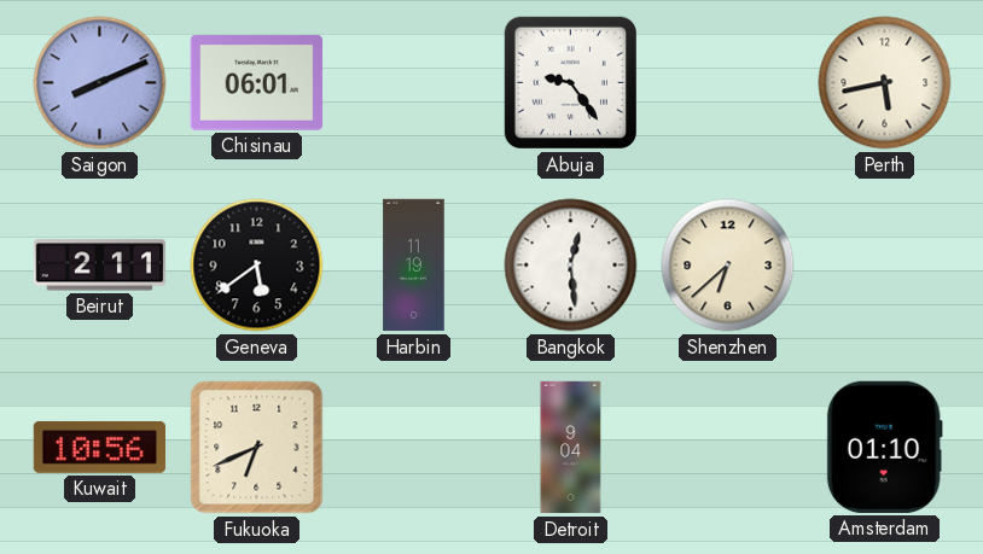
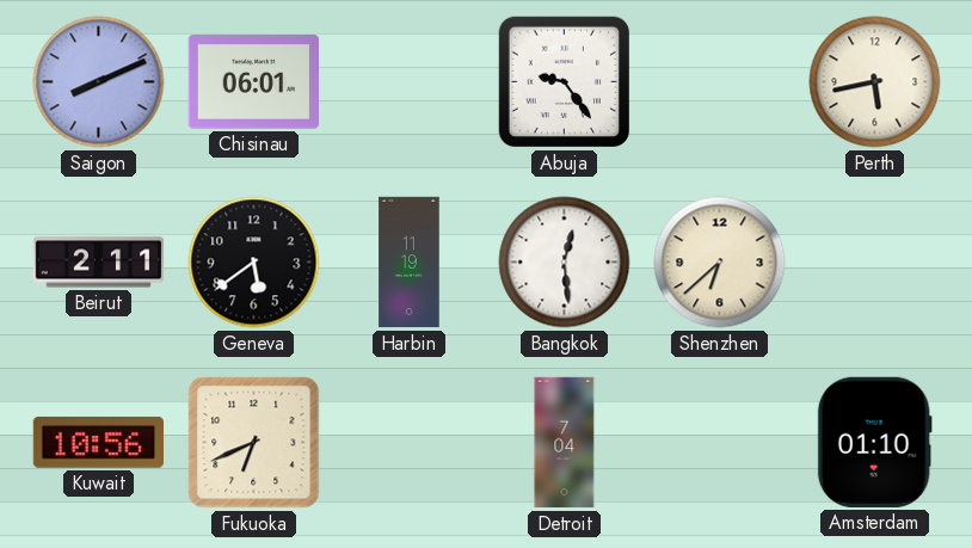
Detroit: 9:04 -> 7:04
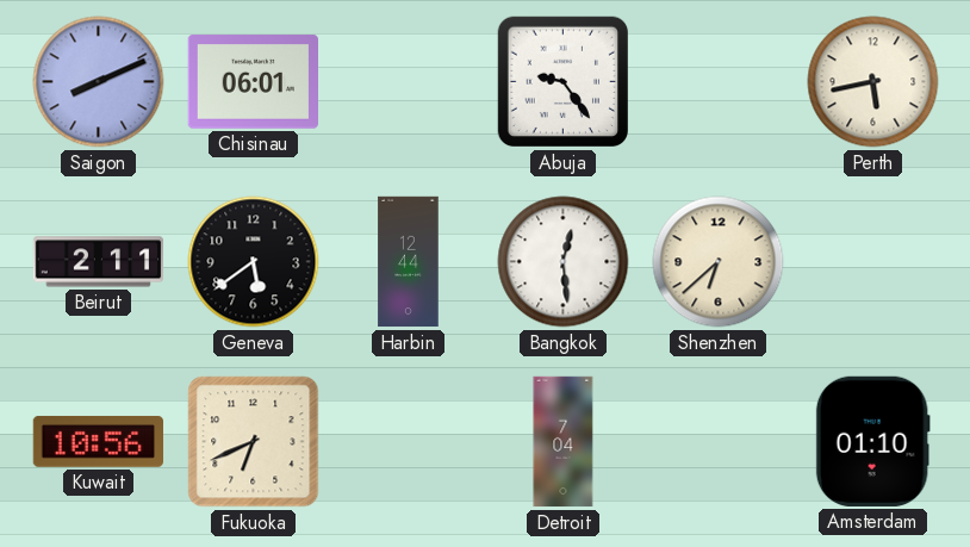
Harbin: 11:19 -> 12:44
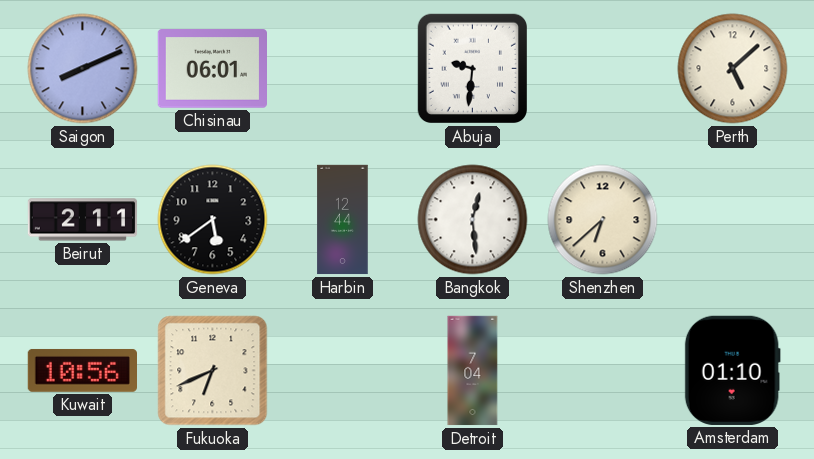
Abuja: 9:24 -> 9:31
Perth: 5:43 -> 5:08
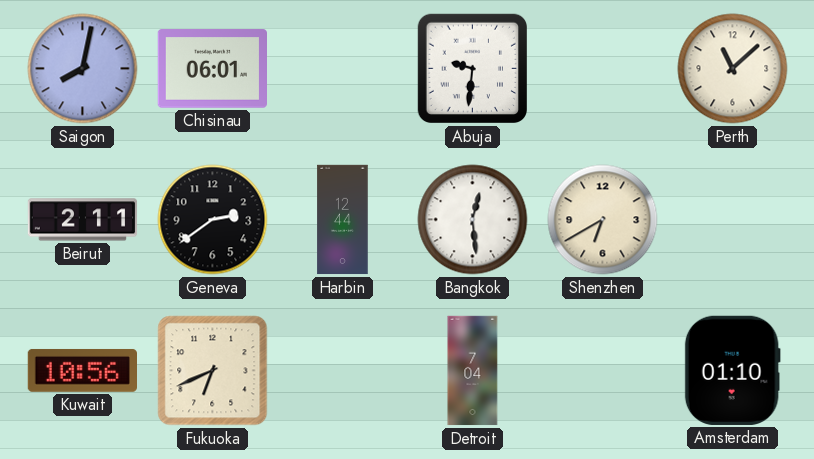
Saigon: 8:11 -> 8:02
Perth: 5:08 -> 11:08
Geneva: 5:39 -> 2:39
Shenzhen: 6:38 -> 6:40
